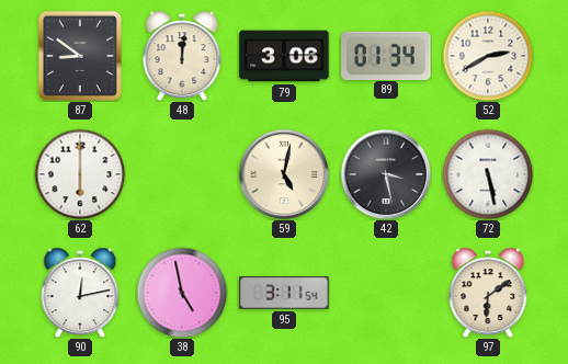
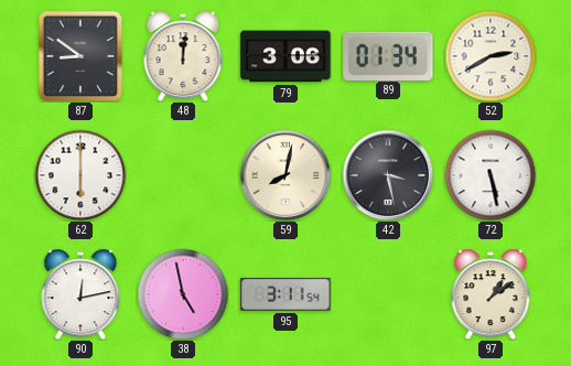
59: 5:02 -> 8:02
97: 6:09 -> 1:09
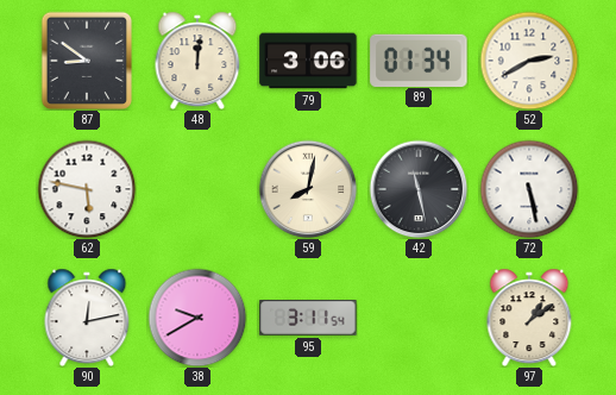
62: 6:00 -> 5:47
42: 3:28 -> 11:28
38: 4:58 -> 9:40
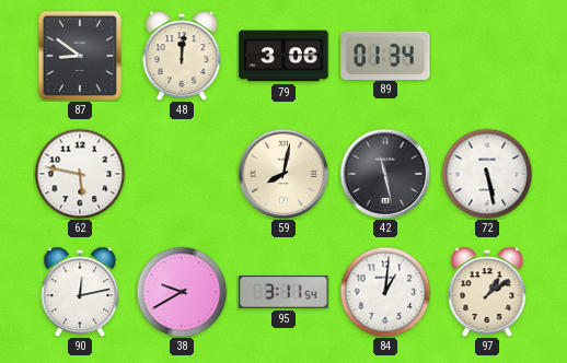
52: 2:40 -> none
84: none -> 1:01
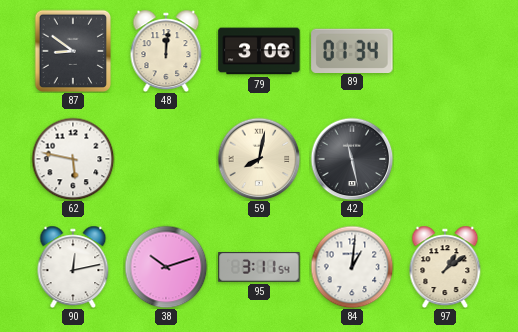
72: 5:28 -> none
38: 9:40 -> 10:12
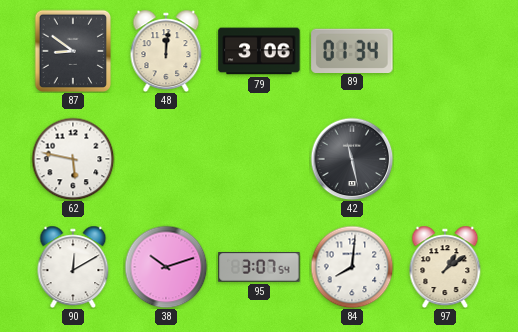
59: 8:02 -> none
90: 12:13 -> 12:10
95: 3:11 -> 3:07
84: 1:01 -> 8:01
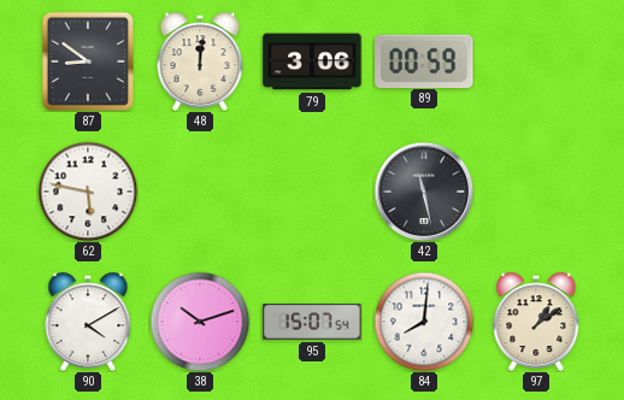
89: 01:34 -> 00:59
90: 12:10 -> 4:10
95: 3:07 -> 15:07
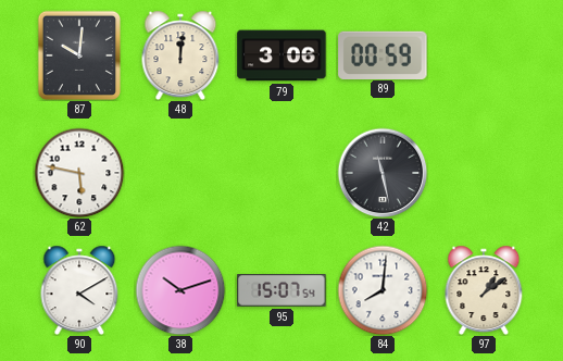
87: 8:51 -> 10:01
